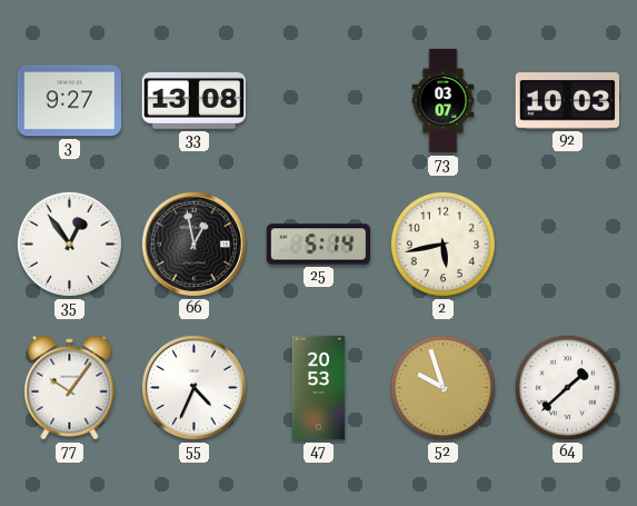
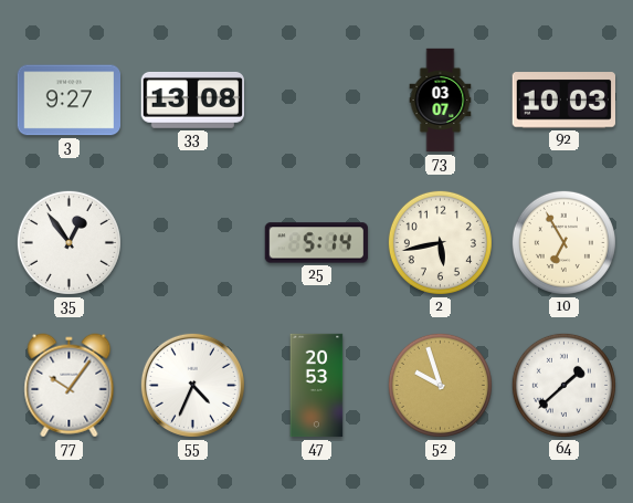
66: 12:58 -> none
10: none -> 6:55
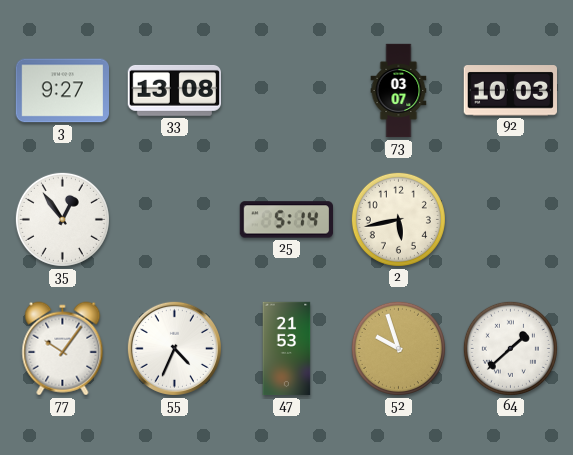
10: 6:55 -> none
47: 20:53 -> 21:53
